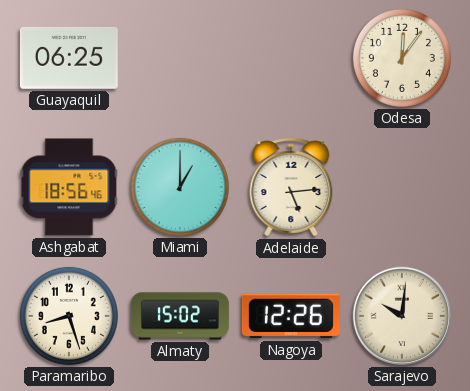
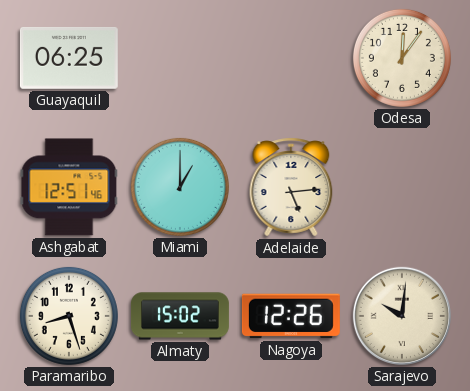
Ashgabat: 18:56 -> 12:51
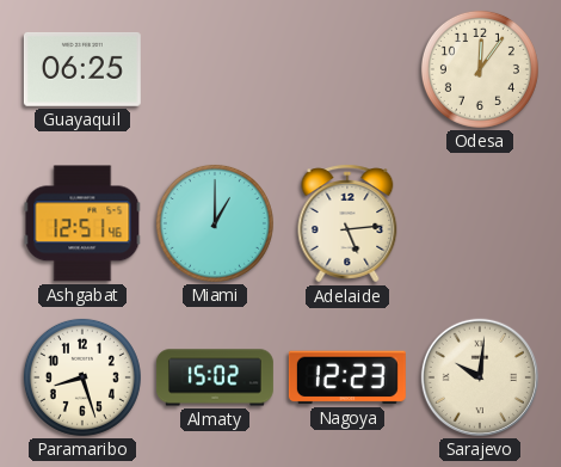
Nagoya: 12:26 -> 12:23
